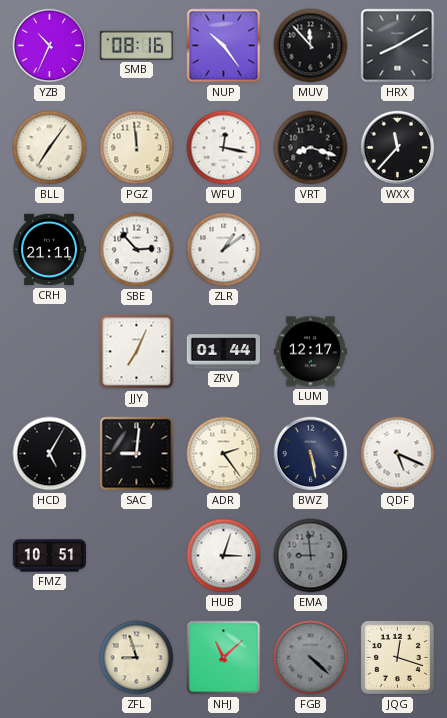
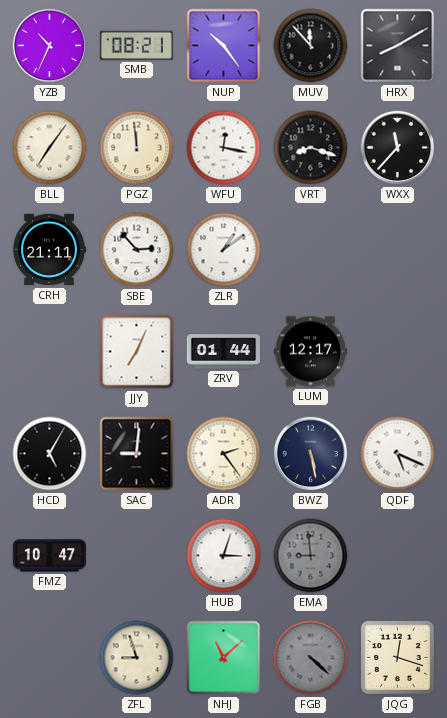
SMB: 08:16 -> 08:21
FMZ: 10:51 -> 10:47
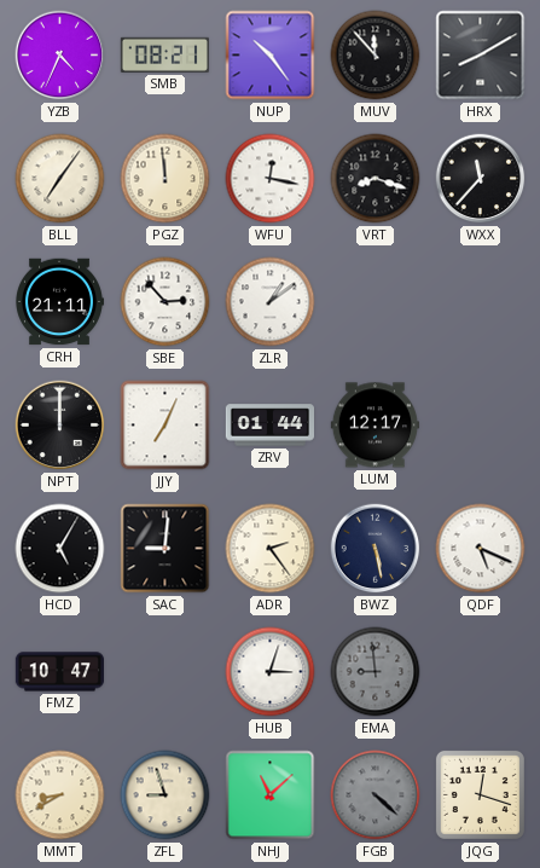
YZB: 10:34 -> 4:34
NPT: none -> 12:00
MMT: none -> 8:40
